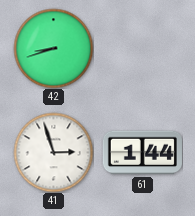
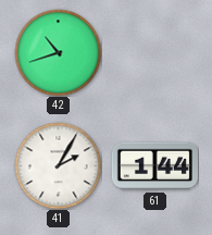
42: 8:42 -> 10:42
41: 2:57 -> 2:05
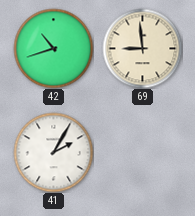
69: none -> 8:59
61: 1:44 -> none
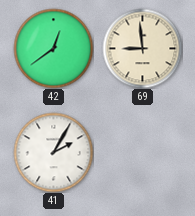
42: 10:42 -> 12:39
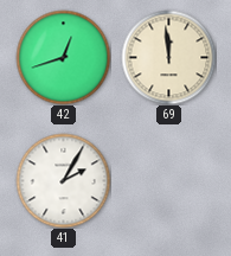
42: 12:39 -> 12:42
69: 8:59 -> 11:59
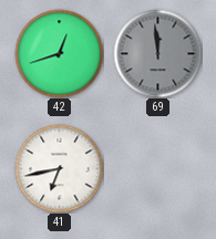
69 dial: cream -> grey
41: 2:05 -> 6:43
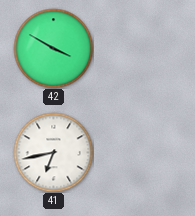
42: 12:42 -> 3:50
69: 11:59 -> none
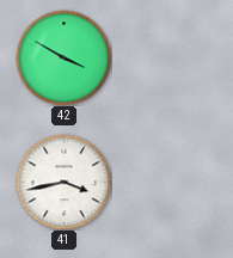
41: 6:43 -> 3:43
